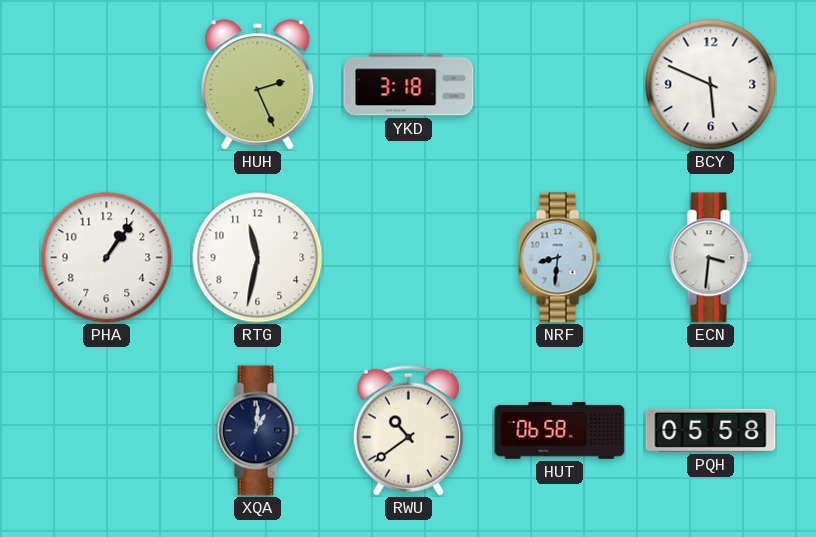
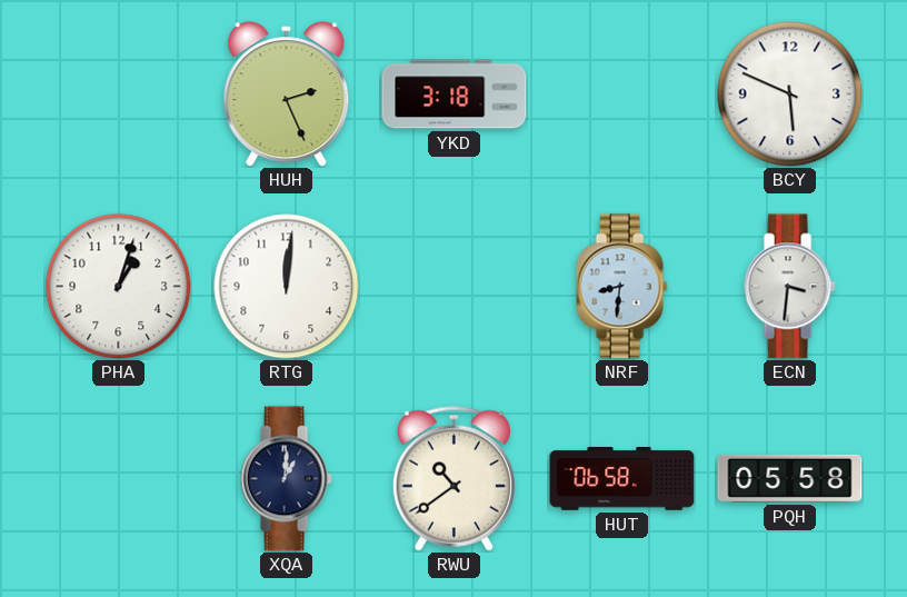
PHA: 1:06 -> 1:03
RTG: 11:32 -> 12:01
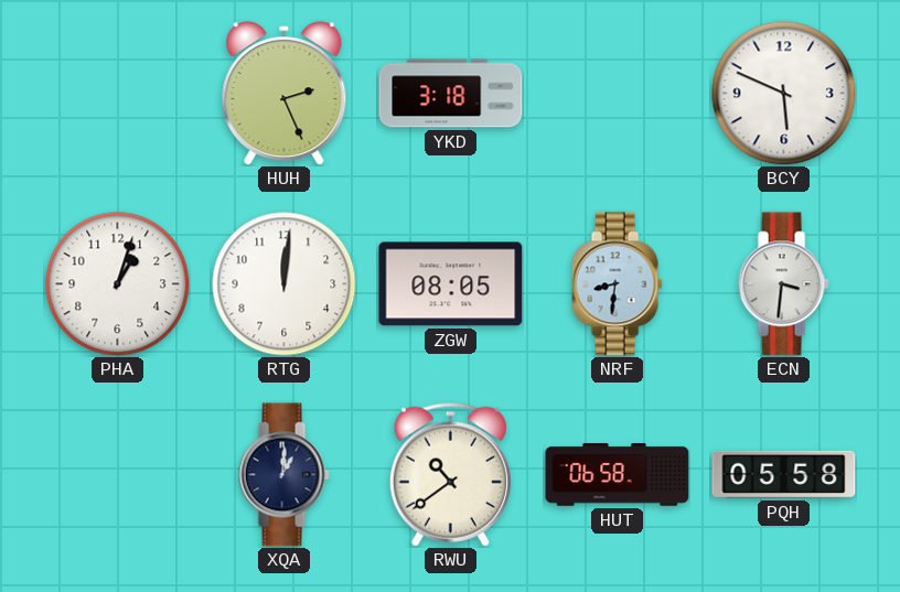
ZGW: none -> 08:05
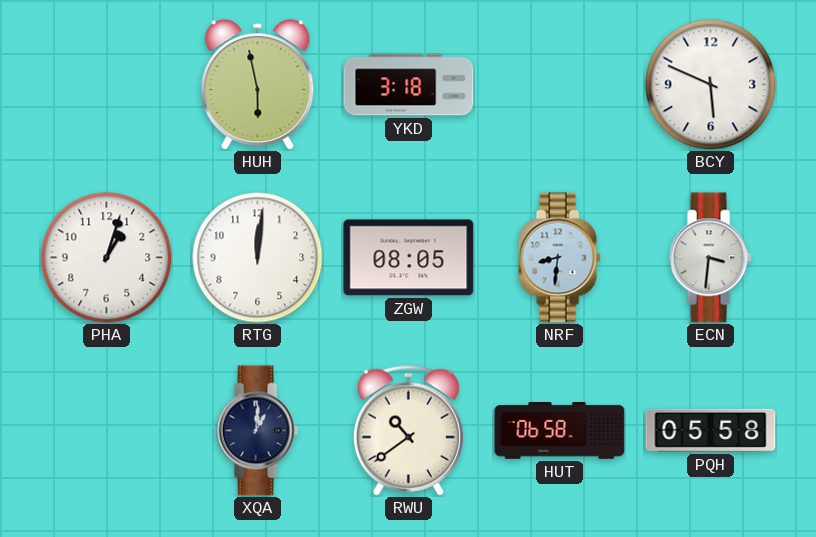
HUH: 2:26 -> 5:58
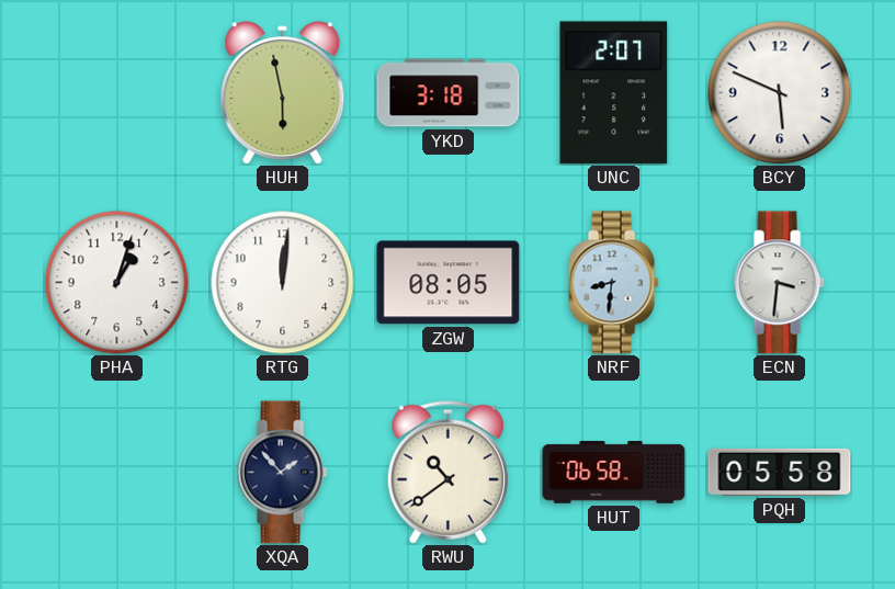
UNC: none -> 2:07
XQA: 1:01 -> 1:53
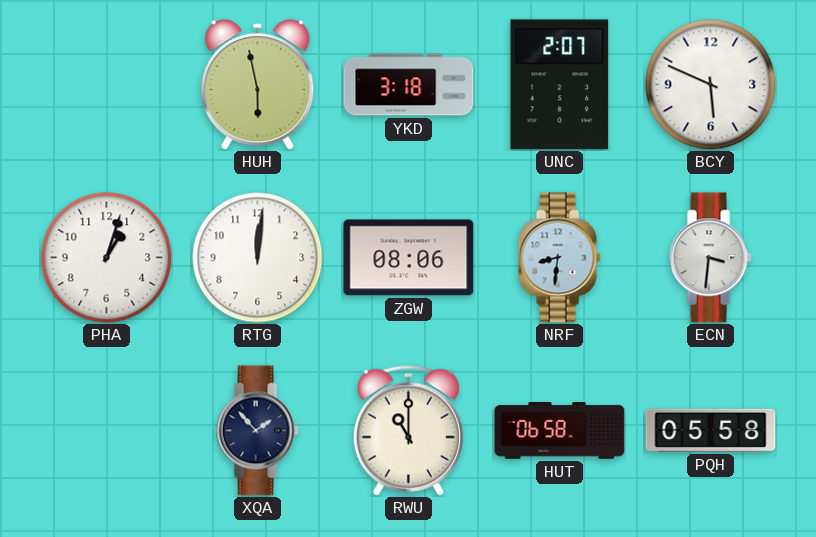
ZGW: 08:05 -> 08:06
RWU: 10:39 -> 11:00
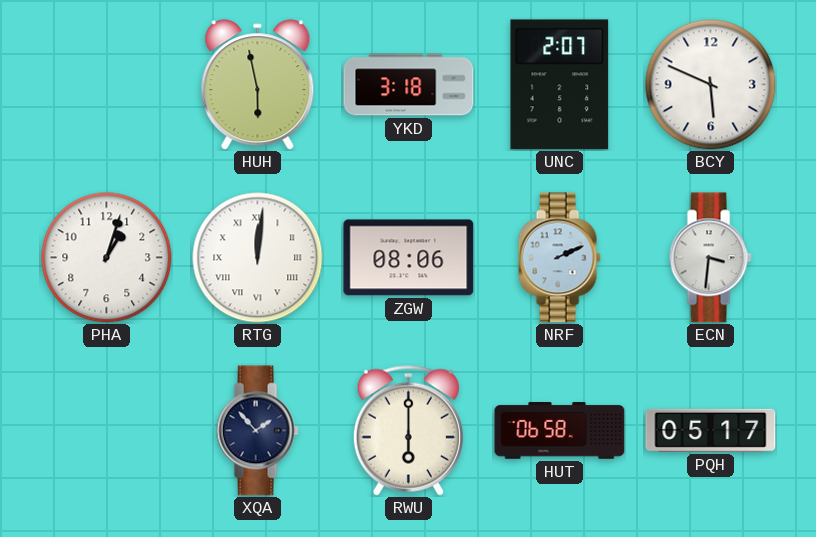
RTG numerals: Arabic -> Roman
NRF: 8:31 -> 2:11
RWU: 11:00 -> 6:00
PQH: 05:58 -> 05:17
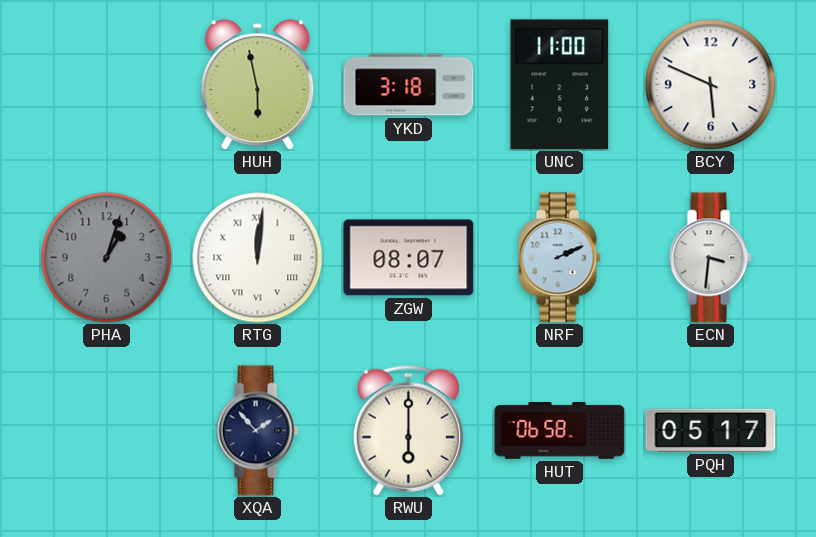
UNC: 2:07 -> 11:00
PHA dial: white -> grey
ZGW: 08:06 -> 08:07
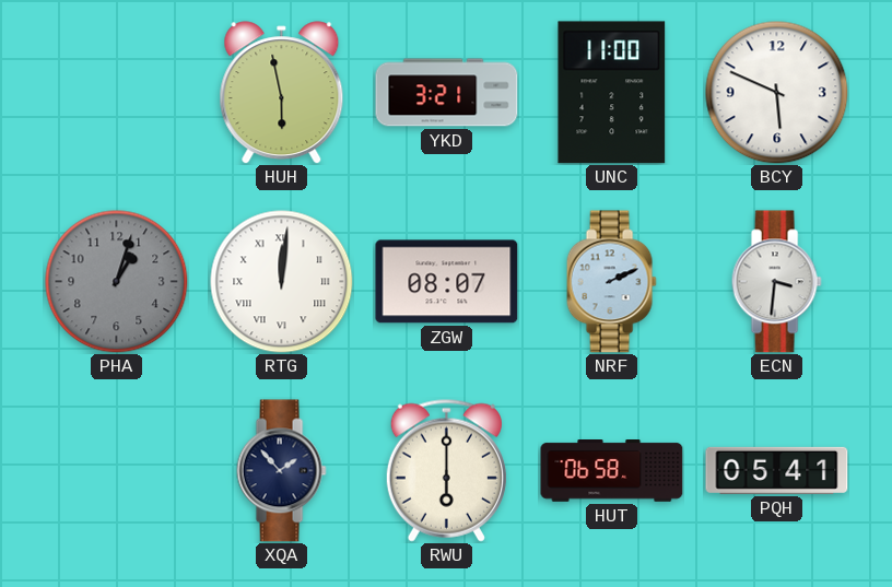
YKD: 3:18 -> 3:21
PQH: 05:17 -> 05:41
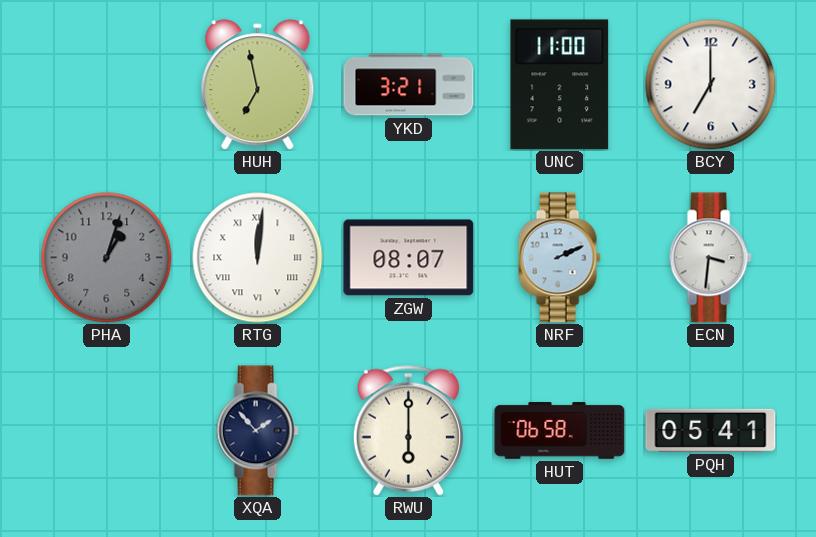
HUH: 5:58 -> 6:58
BCY: 5:49 -> 7:00
